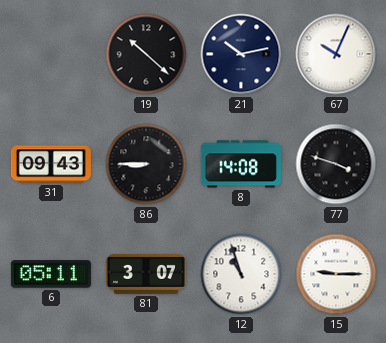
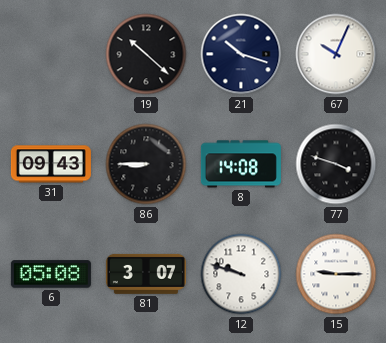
21: 10:13 -> 10:18
6: 05:11 -> 05:08
12: 10:57 -> 9:48
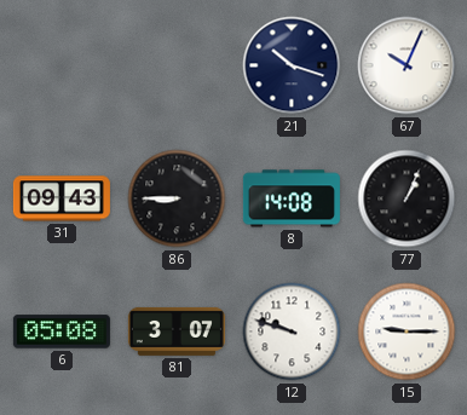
19: 10:22 -> none
77: 3:48 -> 1:04
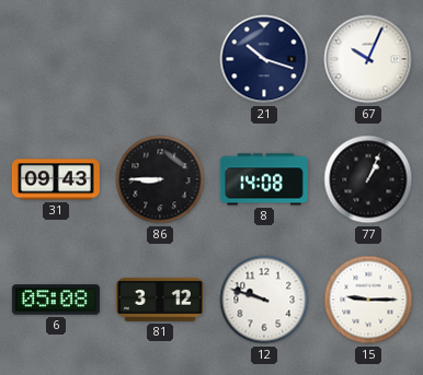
81: 3:07 -> 3:12
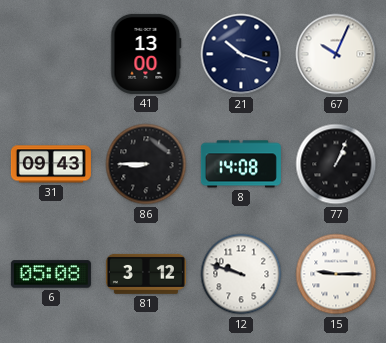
41: none -> 13:00
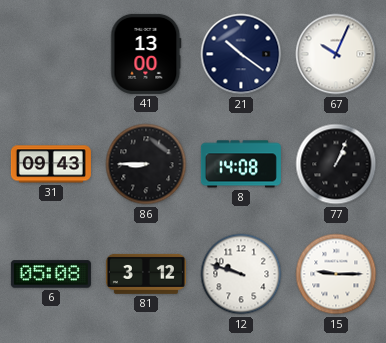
21: 10:18 -> 10:21
